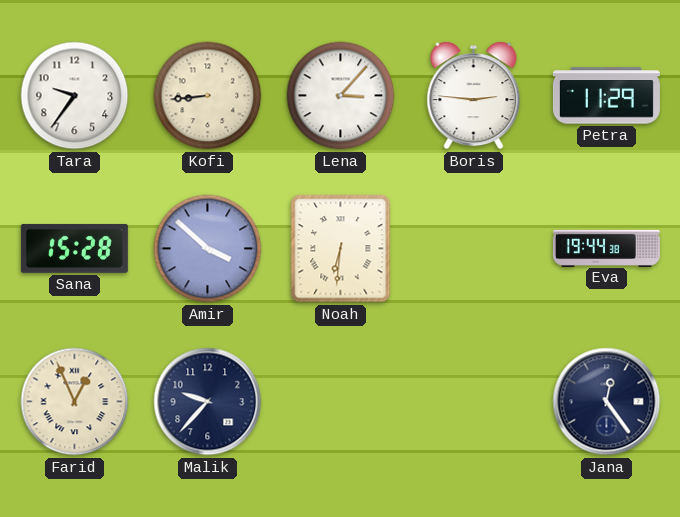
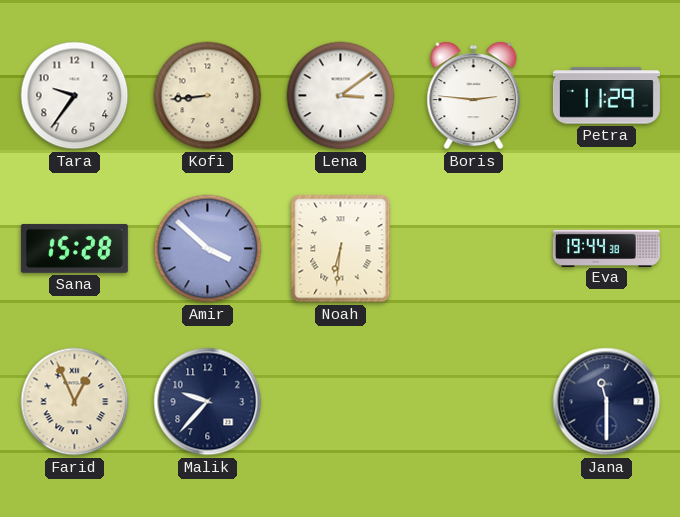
Lena: 3:07 -> 3:09
Jana: 12:24 -> 11:30
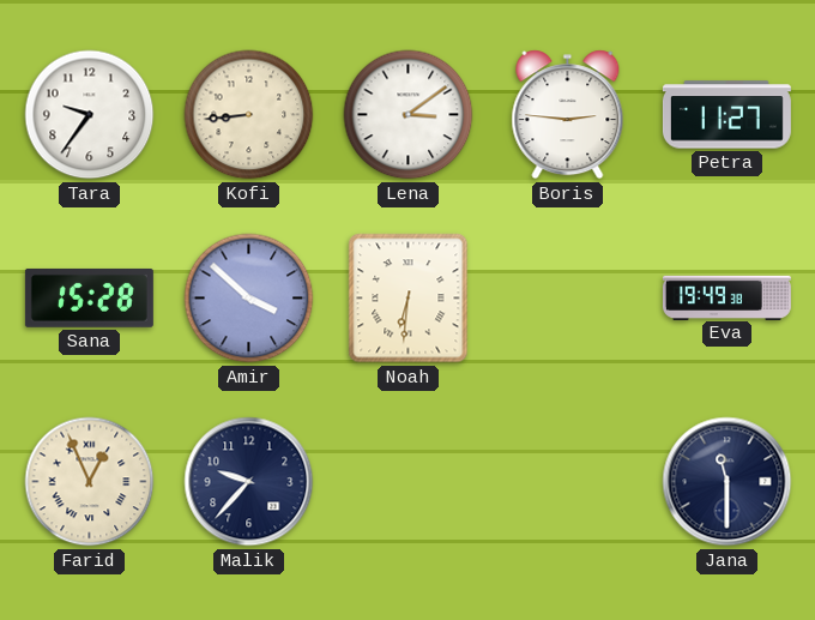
Petra: 11:29 -> 11:27
Eva: 19:44 -> 19:49
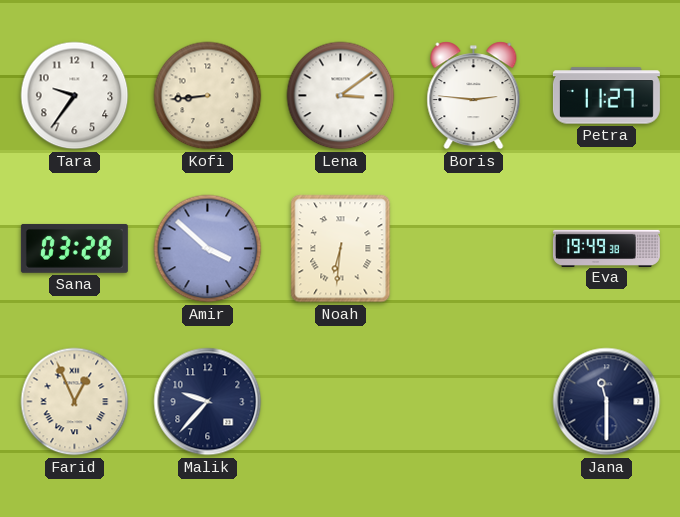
Sana: 15:28 -> 03:28
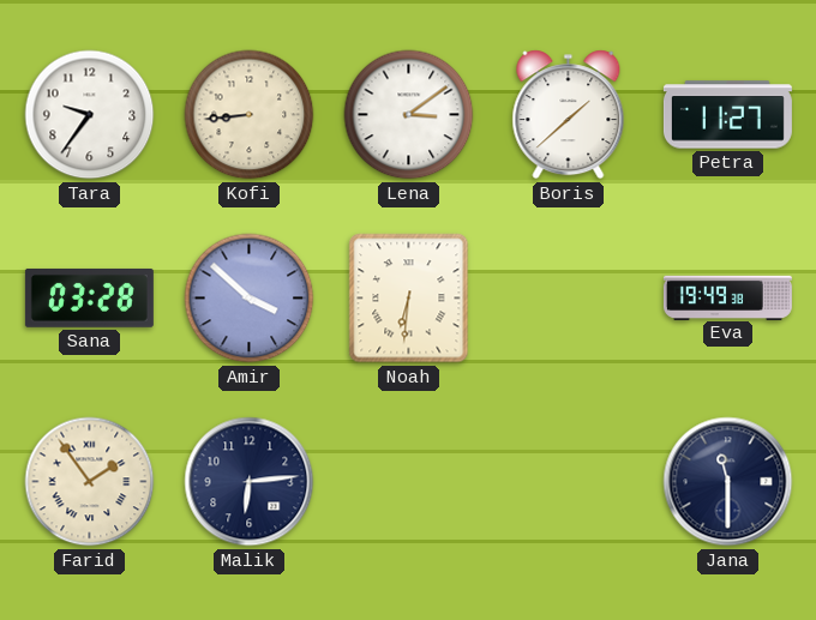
Boris: 2:46 -> 1:38
Farid: 12:56 -> 1:54
Malik: 9:37 -> 6:14
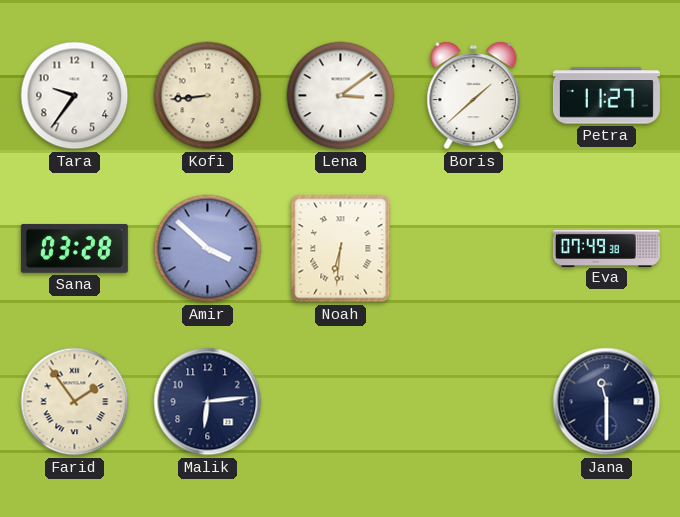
Eva: 19:49 -> 07:49
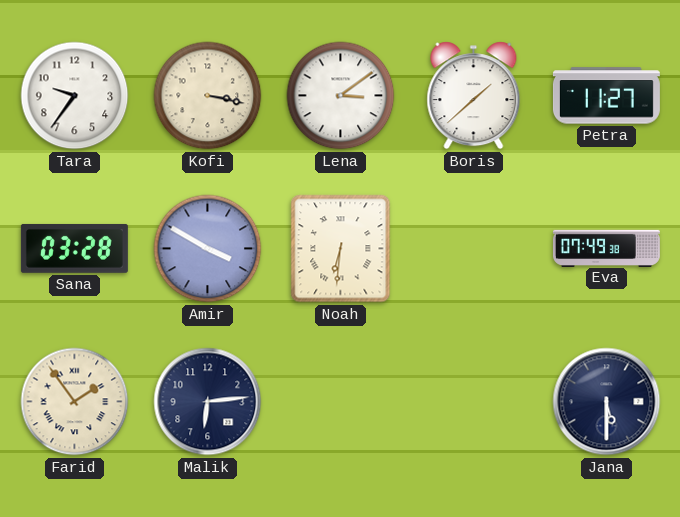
Kofi: 8:44 -> 3:17
Amir: 3:52 -> 3:50
Jana: 11:30 -> 5:30
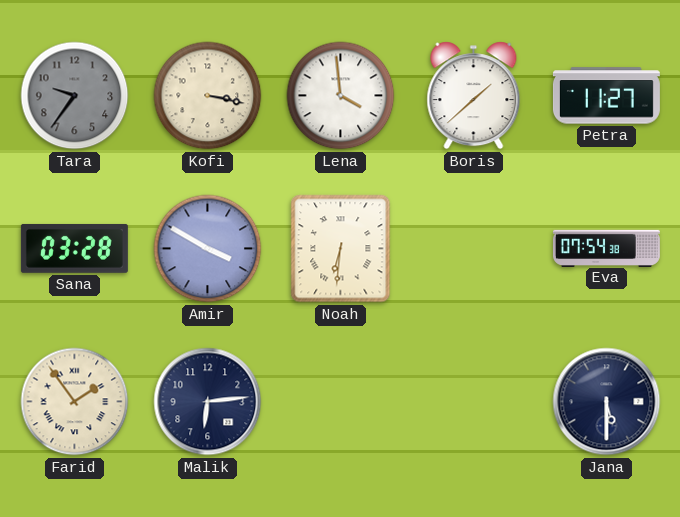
Tara dial: white -> grey
Lena: 3:09 -> 3:59
Eva: 07:49 -> 07:54
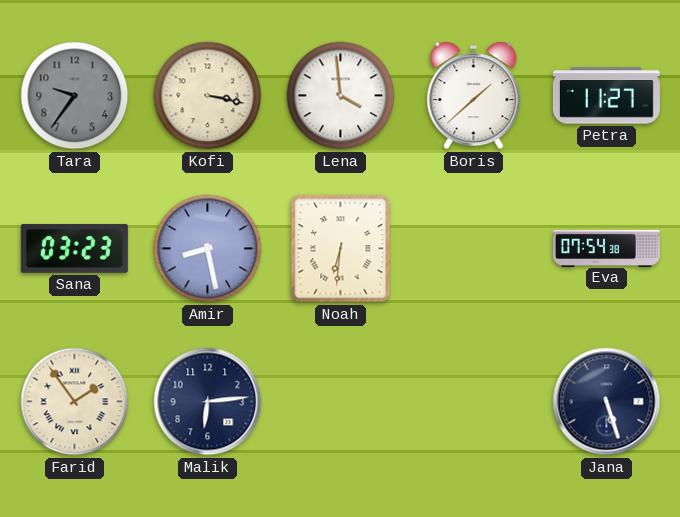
Sana: 03:28 -> 03:23
Amir: 3:50 -> 8:28
Jana: 5:30 -> 5:27
